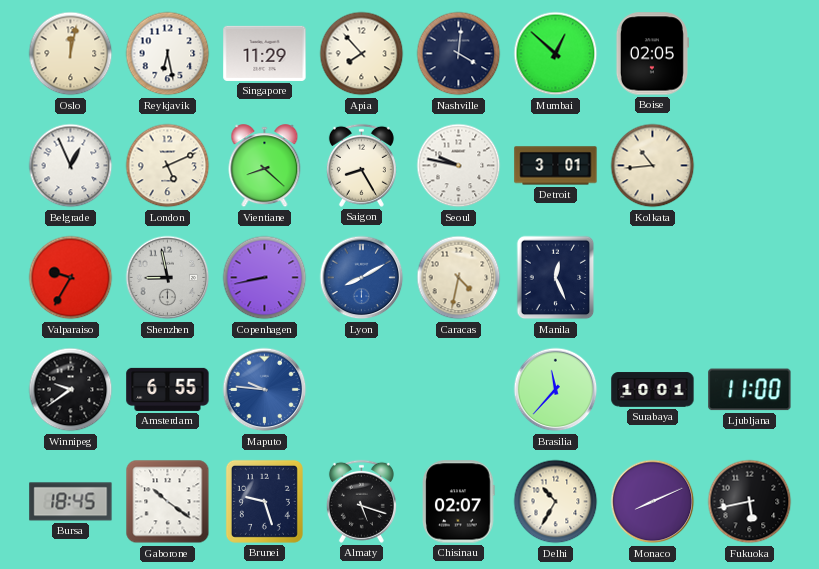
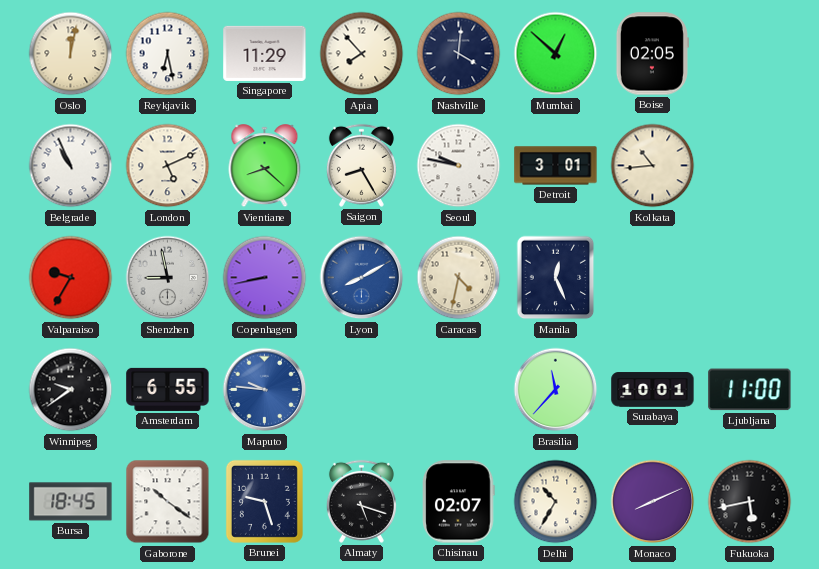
Belgrade: 12:56 -> 10:56
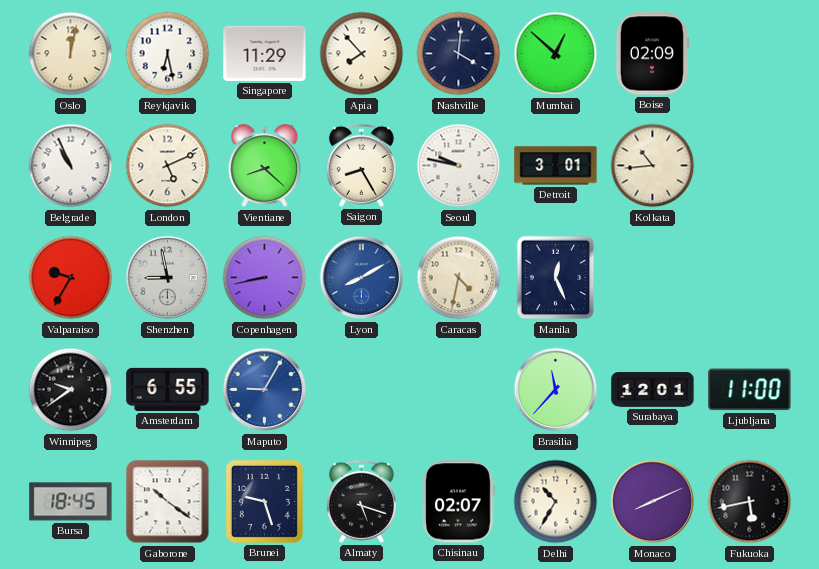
Boise: 02:05 -> 02:09
Maputo: 9:46 -> 9:05
Surabaya: 10:01 -> 12:01
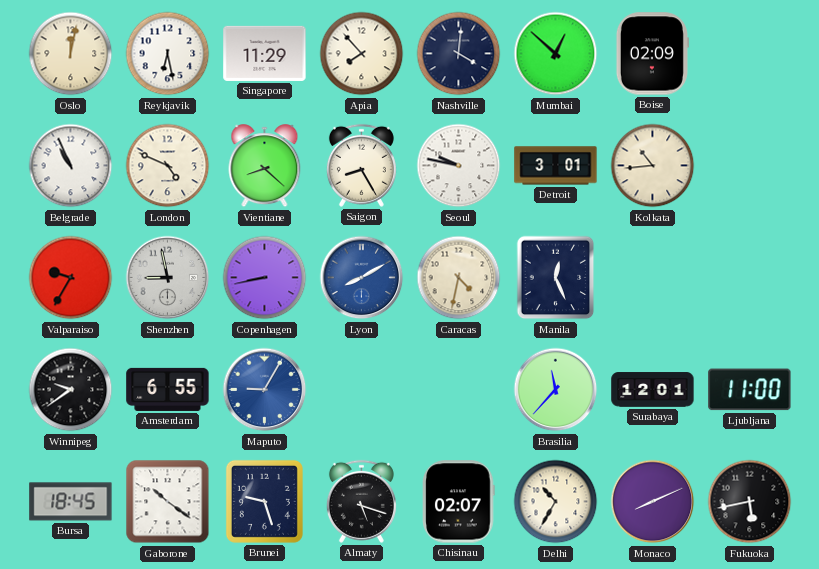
London: 5:11 -> 4:49
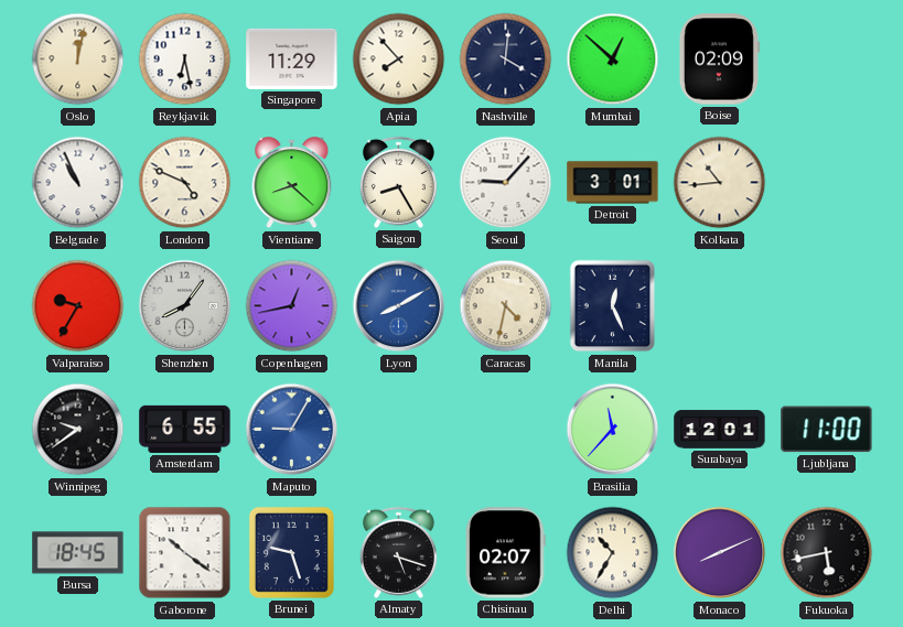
Seoul: 9:47 -> 9:07
Shenzhen: 8:58 -> 8:06
Copenhagen: 8:43 -> 12:43
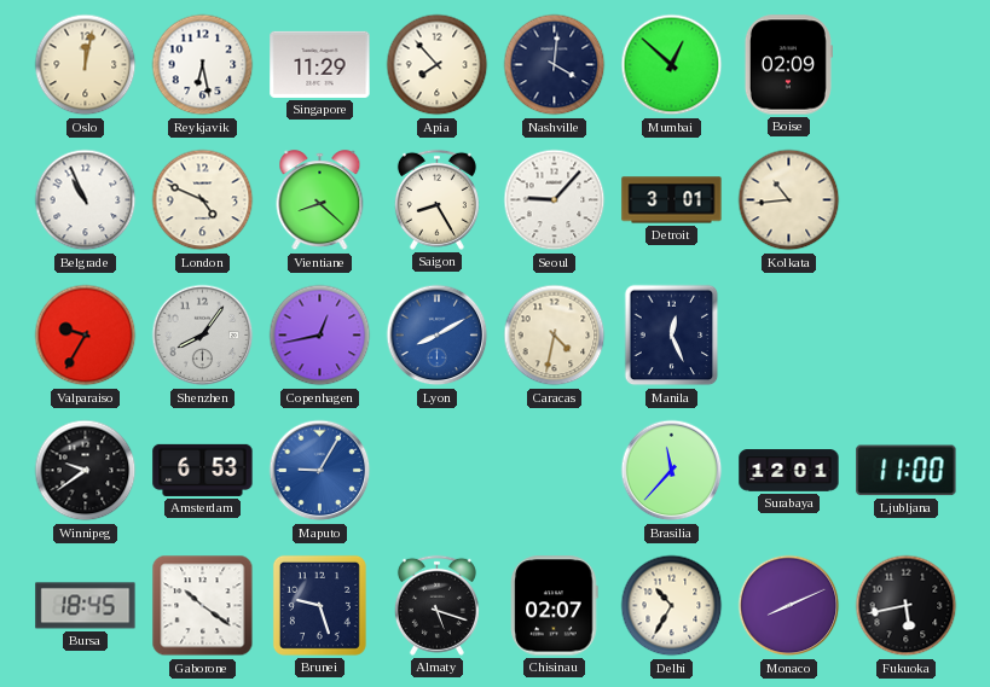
Amsterdam: 6:55 -> 6:53
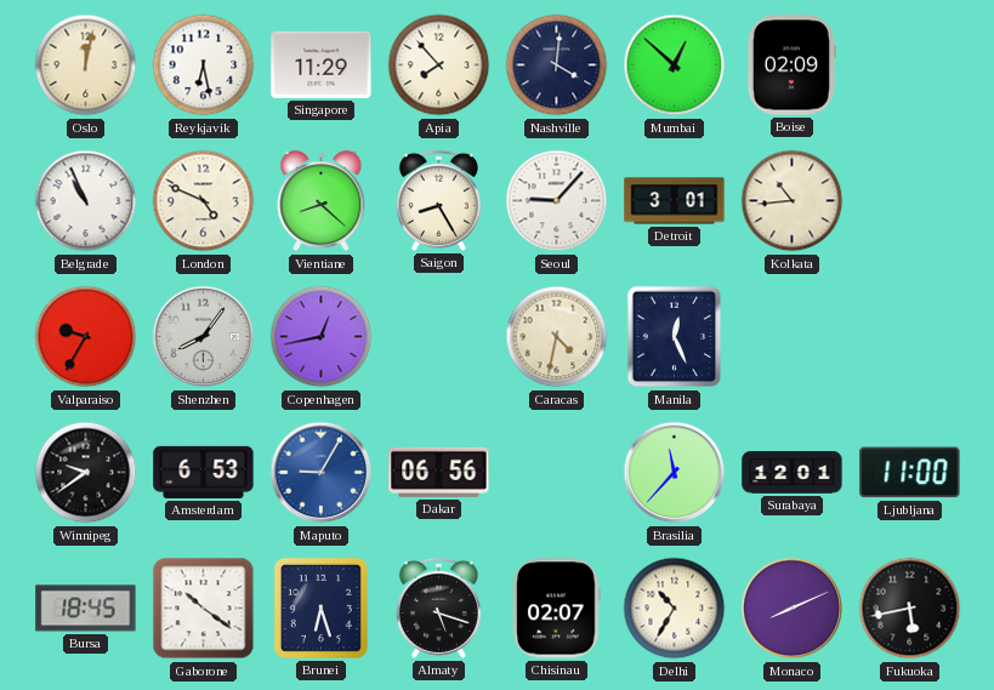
Lyon: 8:10 -> none
Dakar: none -> 06:56
Brunei: 9:27 -> 6:27
